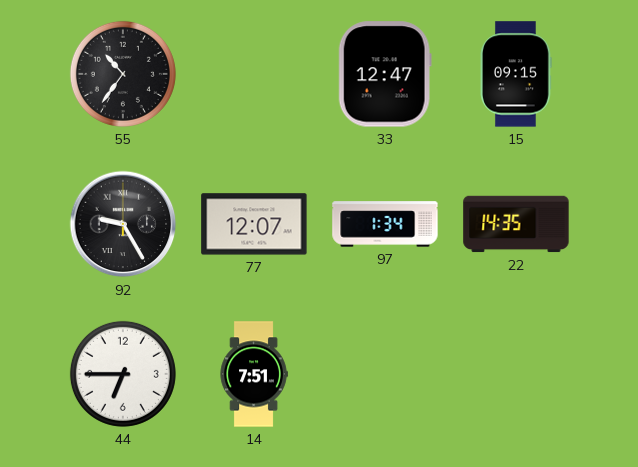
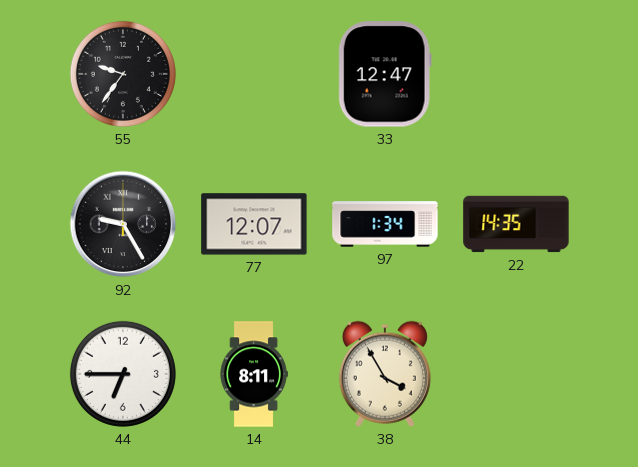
55: 10:36 -> 9:36
15: 09:15 -> none
14: 7:51 -> 8:11
38: none -> 3:55
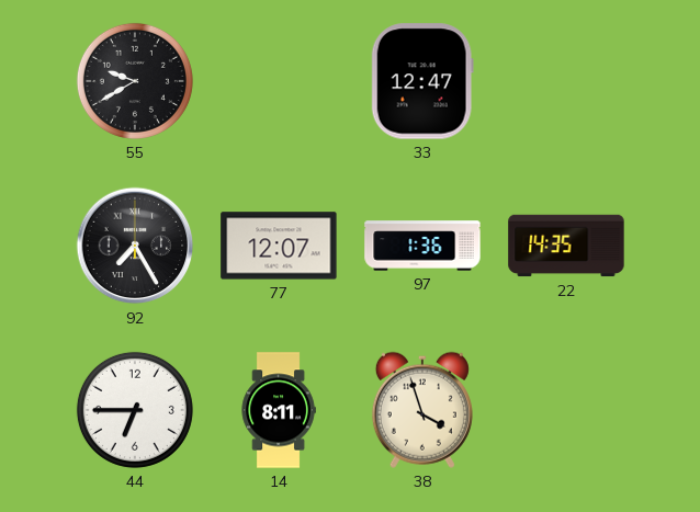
55: 9:36 -> 9:40
92: 9:25 -> 7:25
97: 1:34 -> 1:36
38: 3:55 -> 3:57
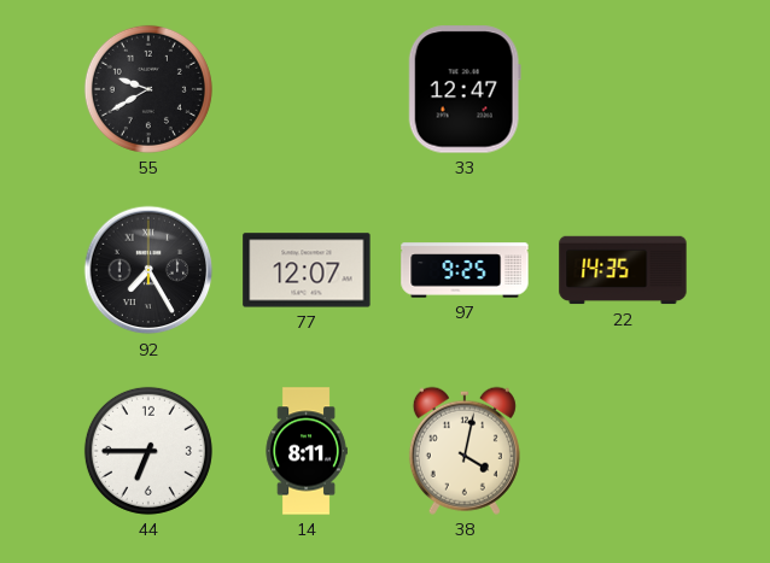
97: 1:36 -> 9:25
38: 3:57 -> 4:02
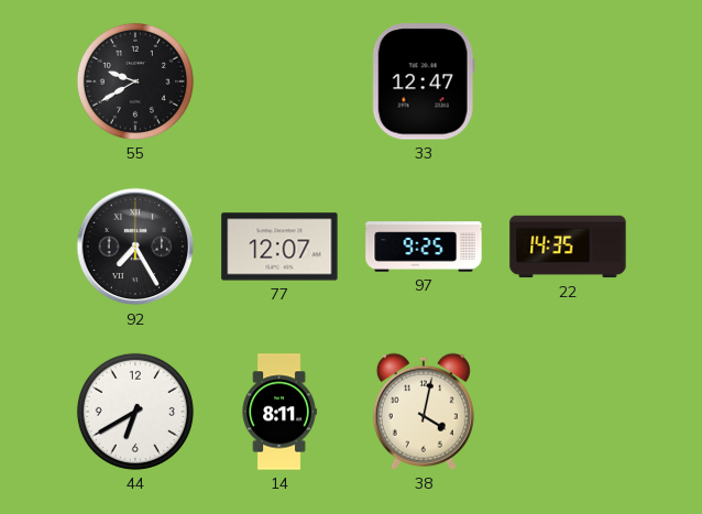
44: 6:45 -> 6:40
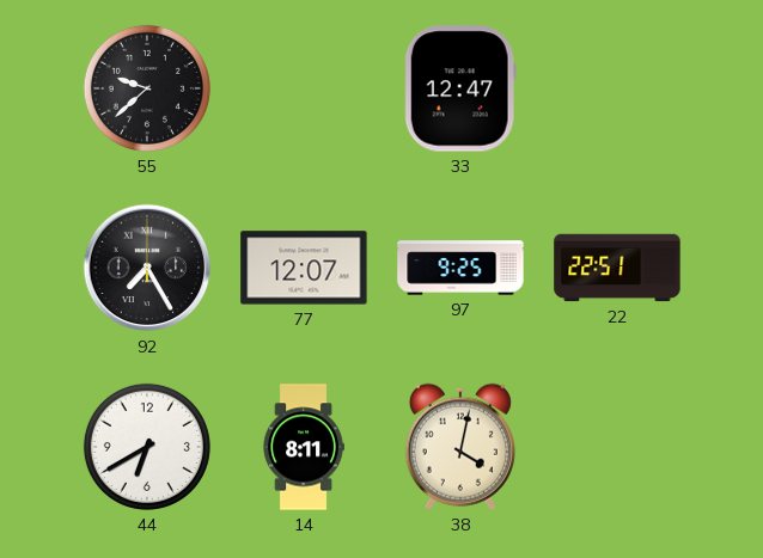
55: 9:40 -> 9:38
22: 14:35 -> 22:51
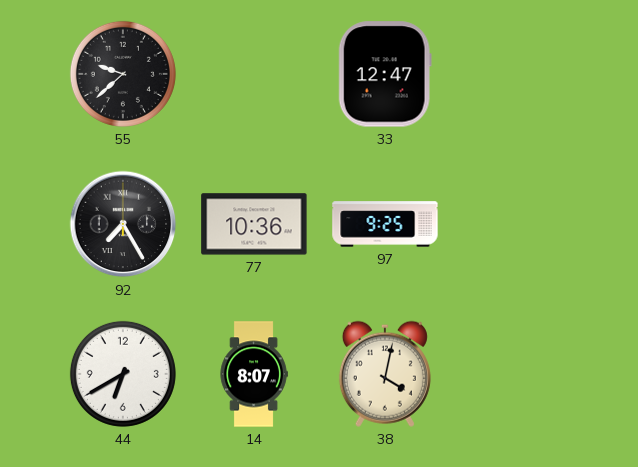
77: 12:07 -> 10:36
22: 22:51 -> none
14: 8:11 -> 8:07
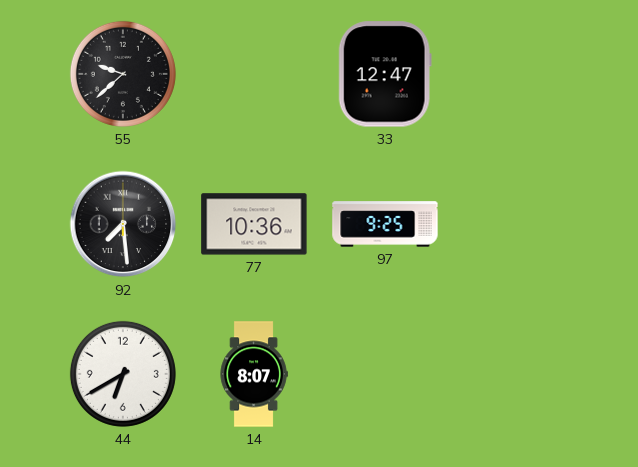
92: 7:25 -> 7:29
38: 4:02 -> none
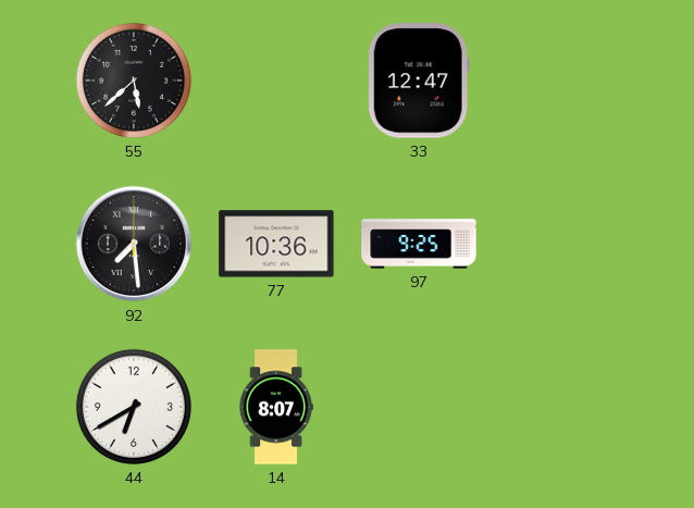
55: 9:38 -> 5:38
